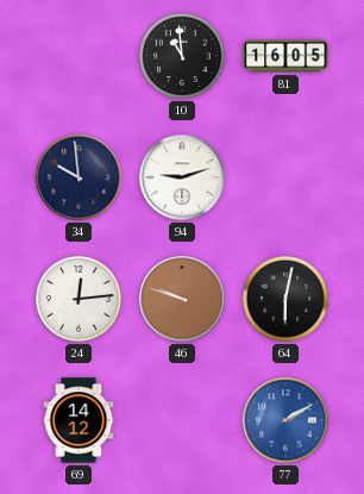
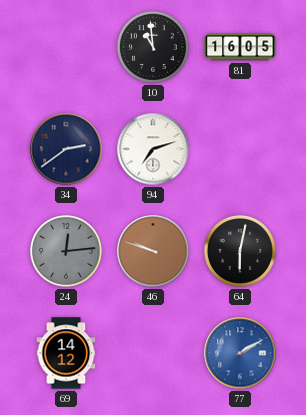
34: 9:59 -> 2:39
94: 9:12 -> 7:12
24 dial: white -> grey
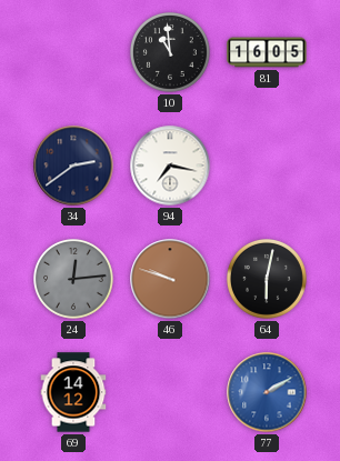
94: 7:12 -> 7:17
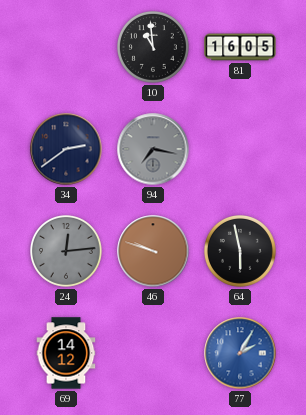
94 dial: white -> grey
64: 6:02 -> 5:58
77: 2:10 -> 2:05
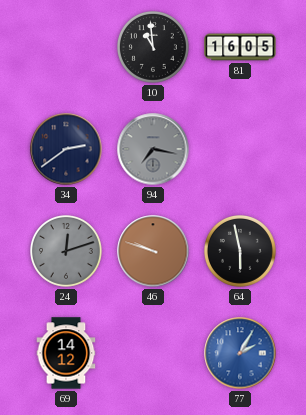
24: 12:14 -> 12:12
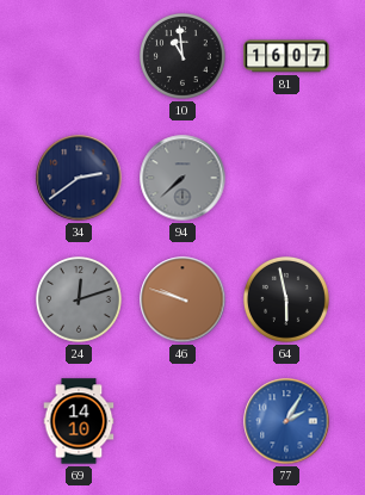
81: 16:05 -> 16:07
94: 7:17 -> 7:38
69: 14:12 -> 14:10
